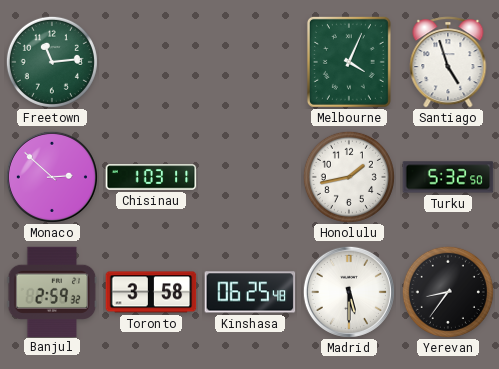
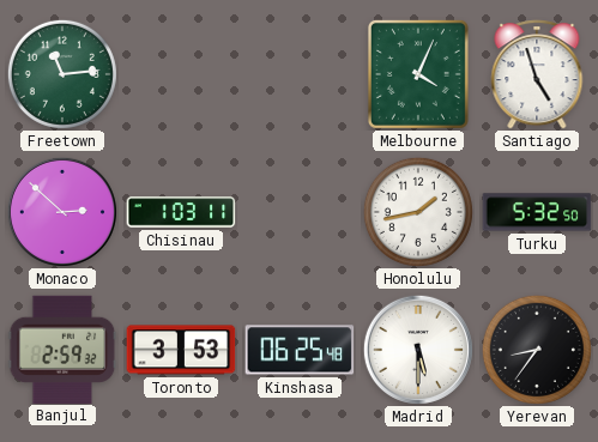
Toronto: 3:58 -> 3:53
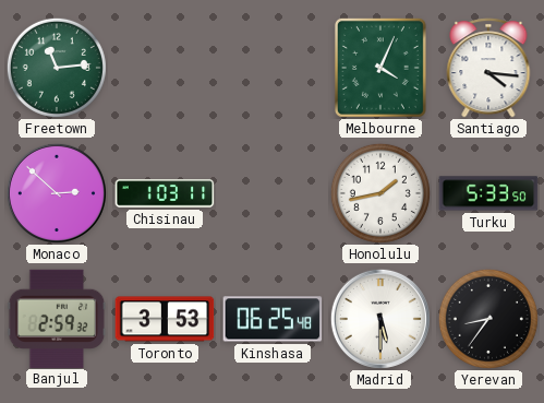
Santiago: 4:57 -> 4:16
Turku: 5:32 -> 5:33
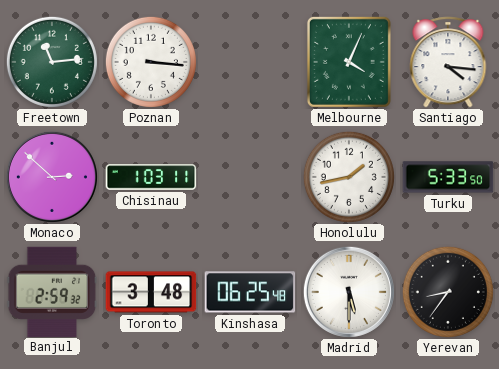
Poznan: none -> 3:16
Toronto: 3:53 -> 3:48
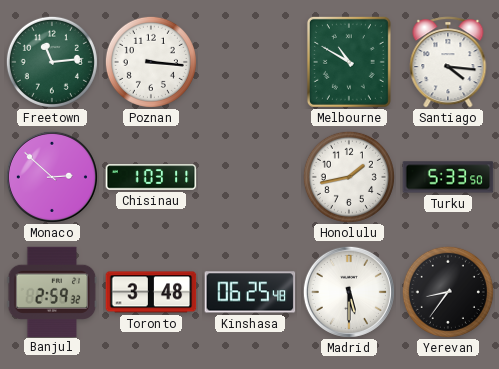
Melbourne: 4:04 -> 10:50
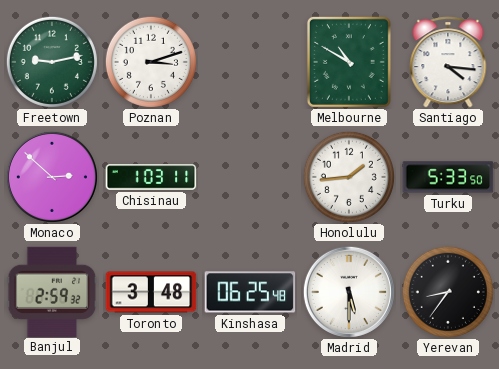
Freetown: 11:14 -> 9:13
Poznan: 3:16 -> 3:12
Honolulu: 1:43 -> 1:44
